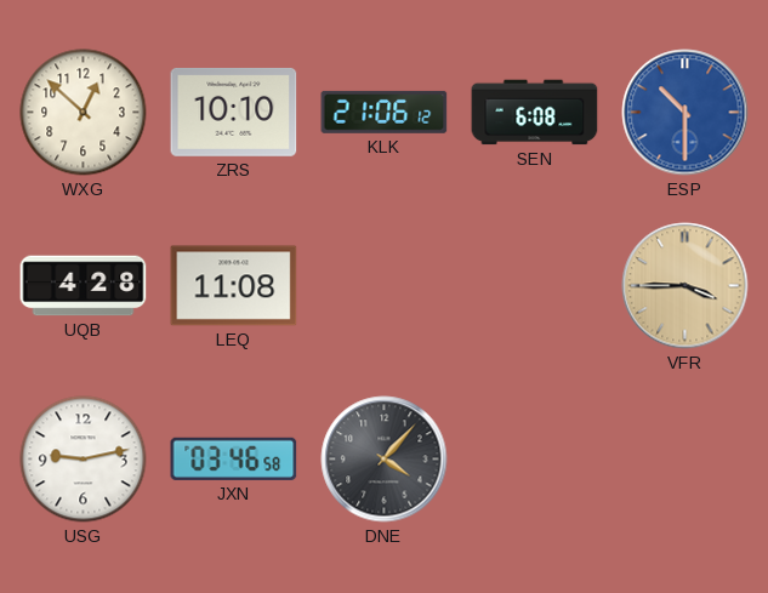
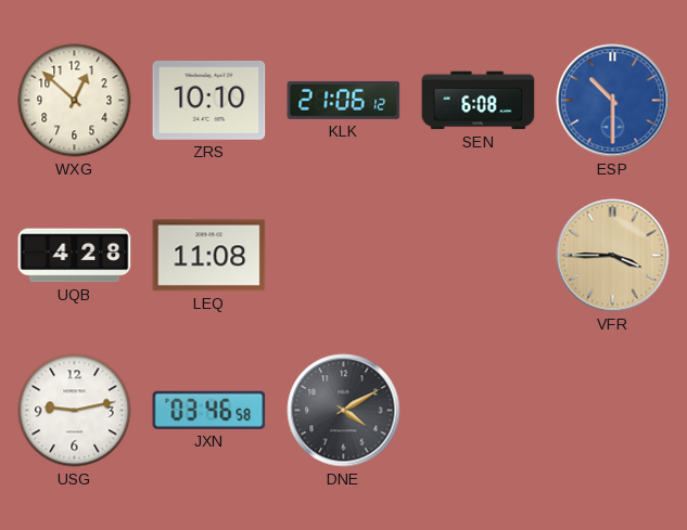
DNE: 4:07 -> 4:10
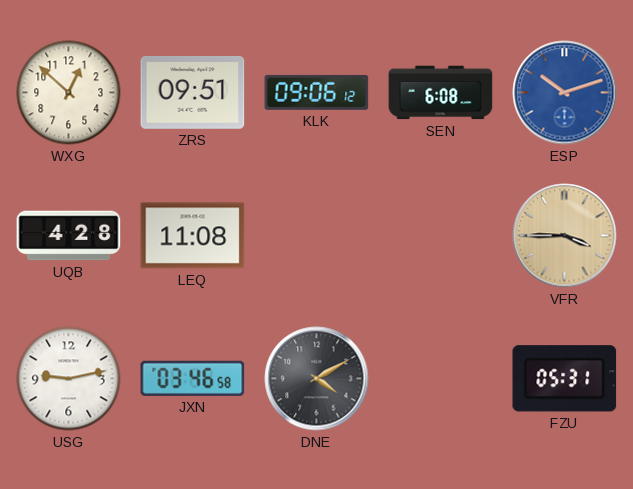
ZRS: 10:10 -> 09:51
KLK: 21:06 -> 09:06
ESP: 10:30 -> 10:12
FZU: none -> 05:31
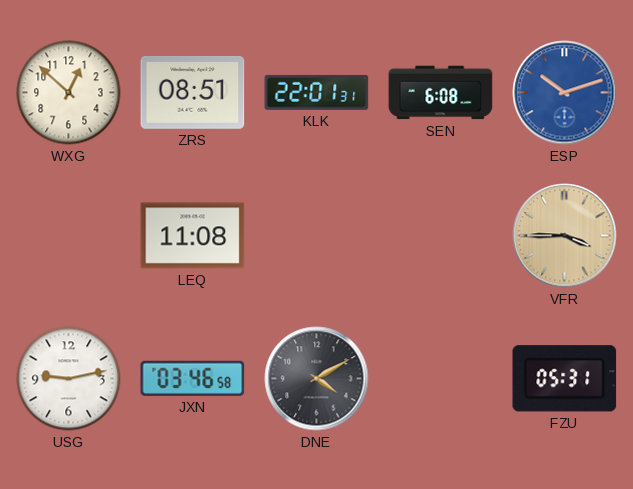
ZRS: 09:51 -> 08:51
KLK: 09:06 -> 22:01
UQB: 4:28 -> none
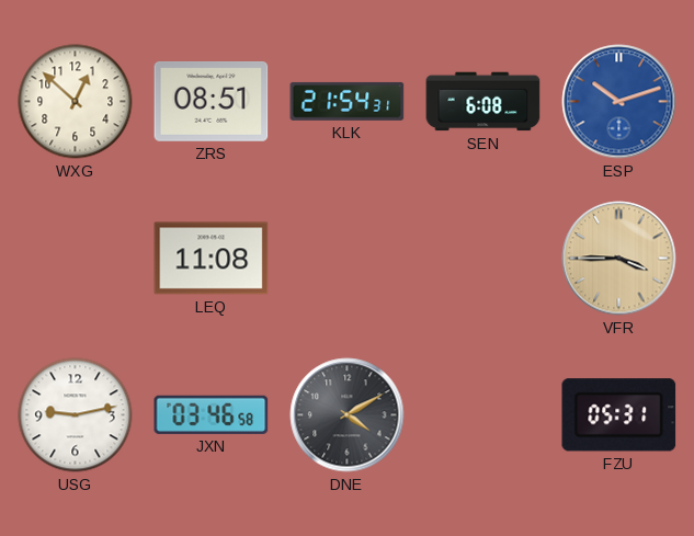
KLK: 22:01 -> 21:54
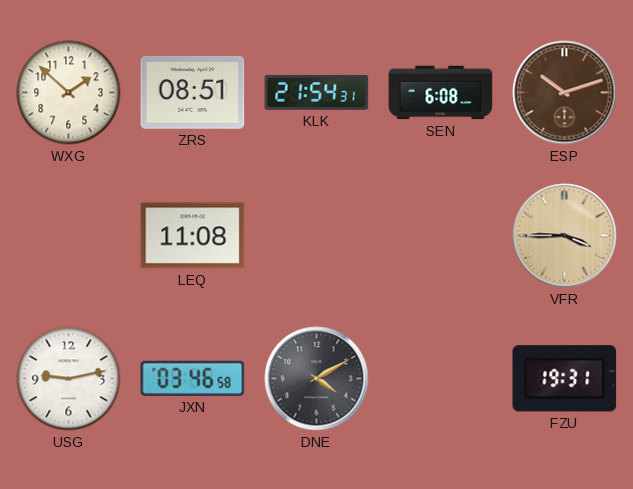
WXG: 12:52 -> 1:52
ESP dial: blue -> brown
FZU: 05:31 -> 19:31
